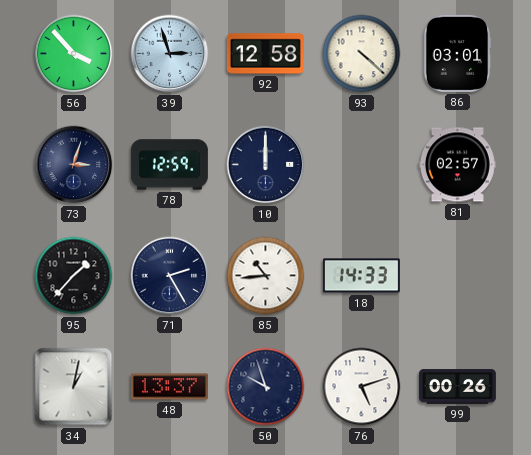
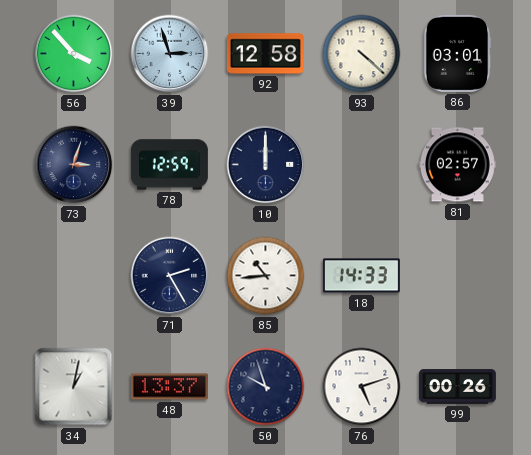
95: 1:37 -> none
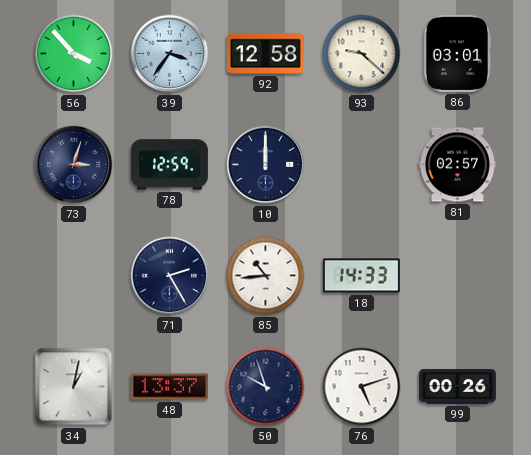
39: 2:57 -> 3:36
93: 4:22 -> 9:22
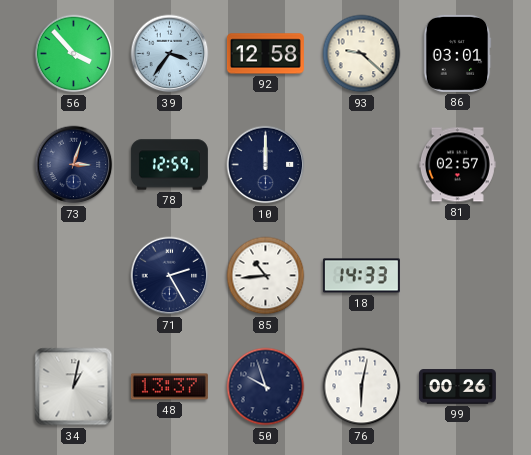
76: 5:12 -> 6:02
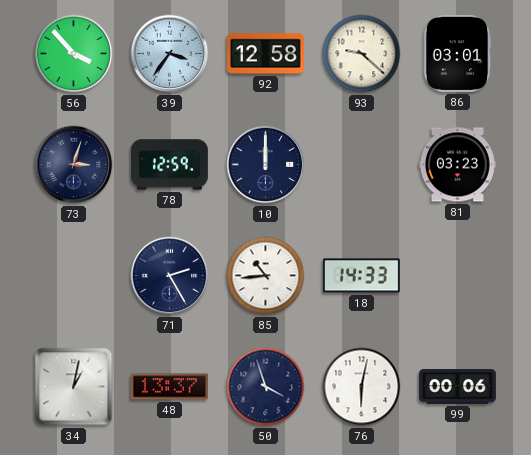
81: 02:57 -> 03:23
50: 9:57 -> 3:57
99: 00:26 -> 00:06
